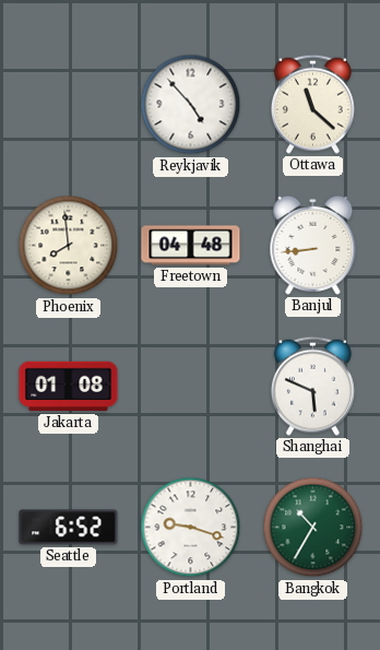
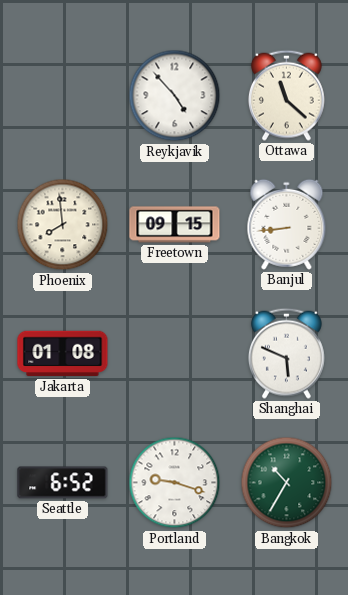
Freetown: 04:48 -> 09:15
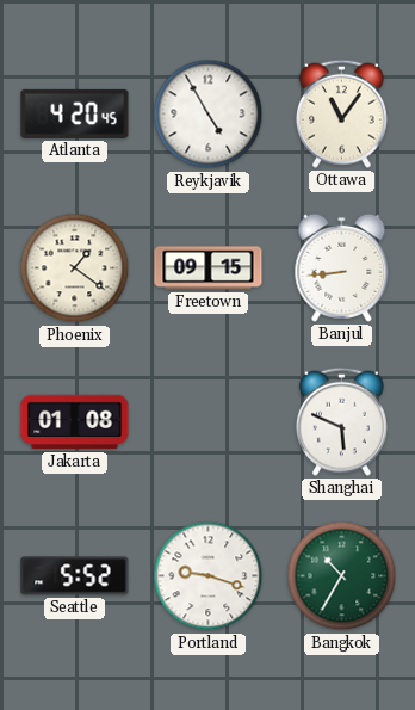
Atlanta: none -> 4:20
Reykjavik: 4:53 -> 4:55
Ottawa: 11:22 -> 11:06
Phoenix: 7:59 -> 1:21
Seattle: 6:52 -> 5:52
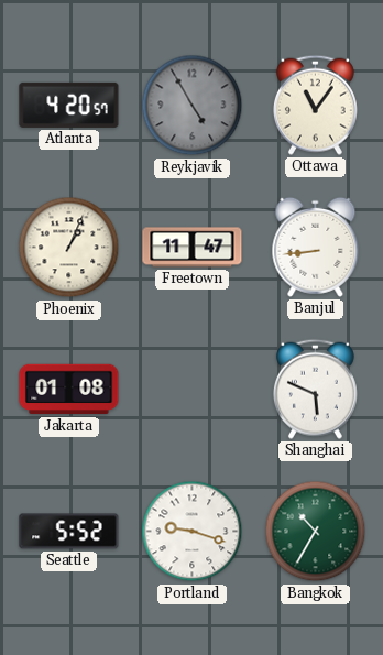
Atlanta: 4:20:45 -> 4:20:57
Reykjavik dial: white -> grey
Phoenix: 1:21 -> 1:04
Freetown: 09:15 -> 11:47
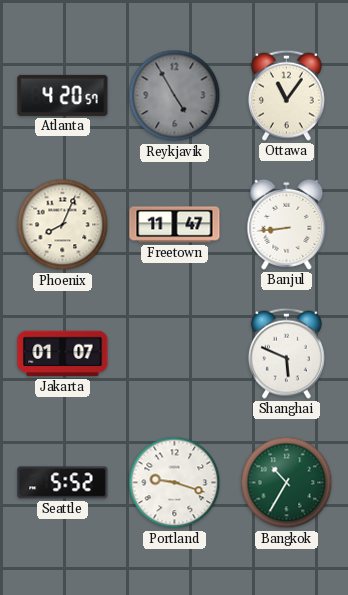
Phoenix: 1:04 -> 8:04
Jakarta: 01:08 -> 01:07
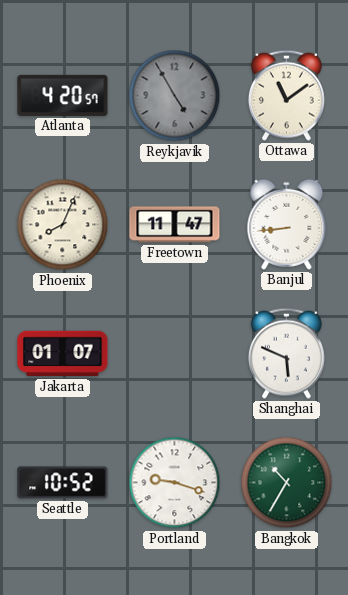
Ottawa: 11:06 -> 11:09
Seattle: 5:52 -> 10:52
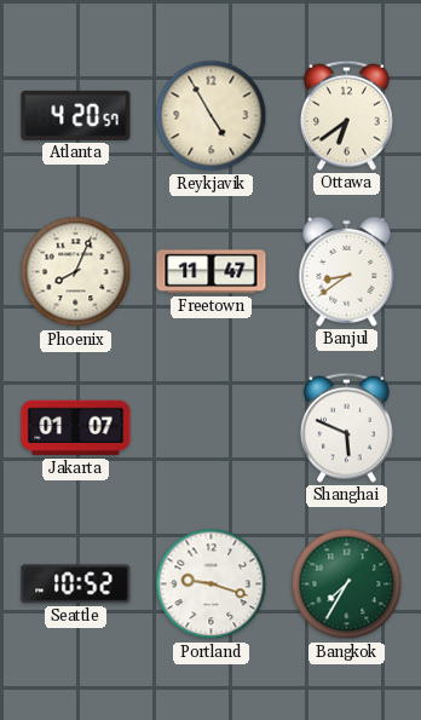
Reykjavik dial: grey -> cream
Ottawa: 11:09 -> 6:39
Banjul: 8:44 -> 8:39
Bangkok: 10:35 -> 7:35
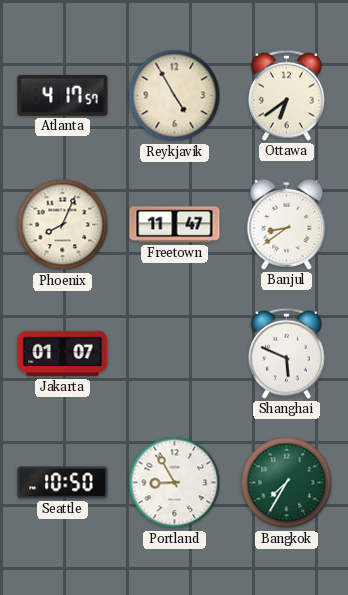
Atlanta: 4:20 -> 4:17
Seattle: 10:52 -> 10:50
Portland: 9:18 -> 8:55
